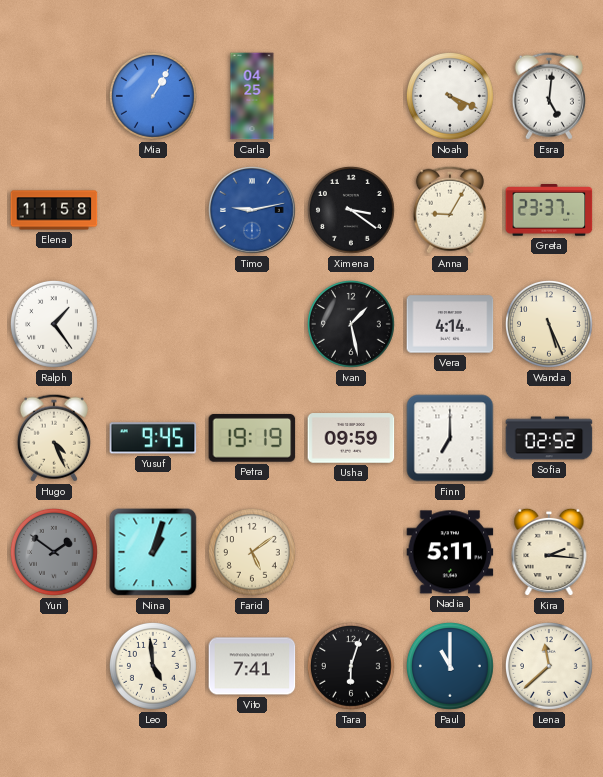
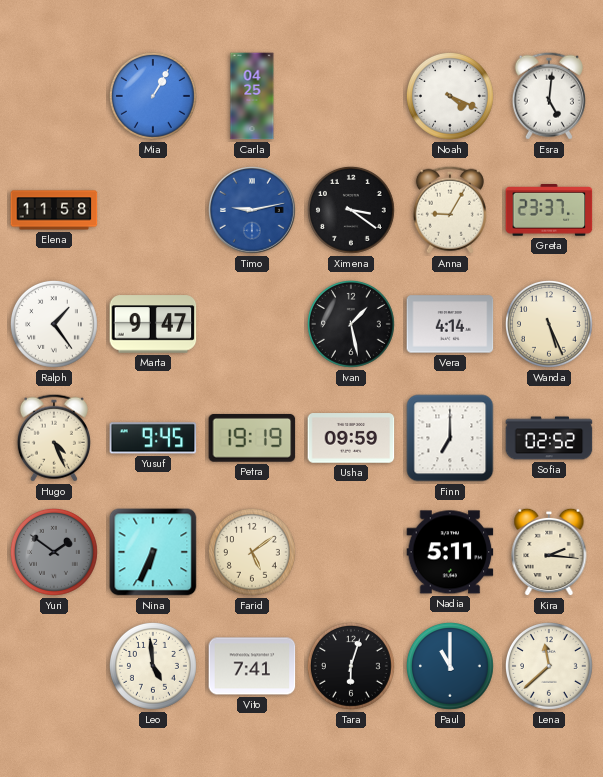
Marta: none -> 9:47
Nina: 1:03 -> 6:34
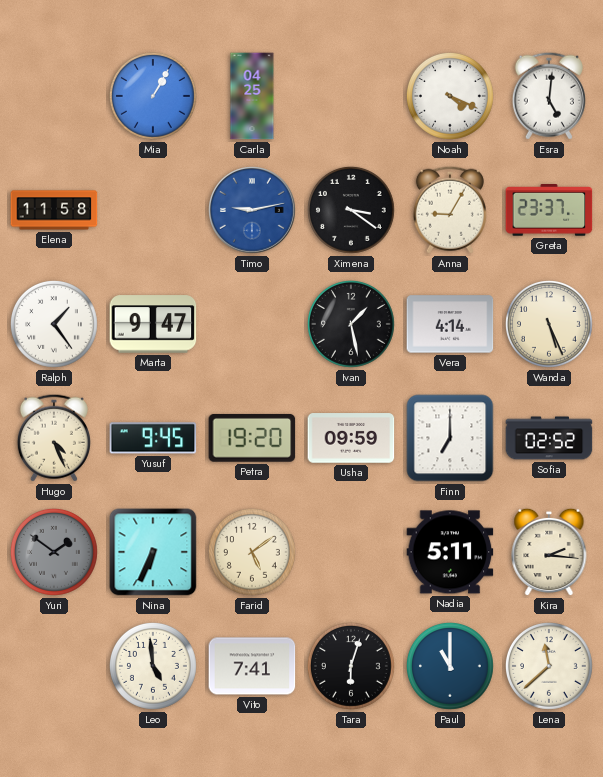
Petra: 19:19 -> 19:20
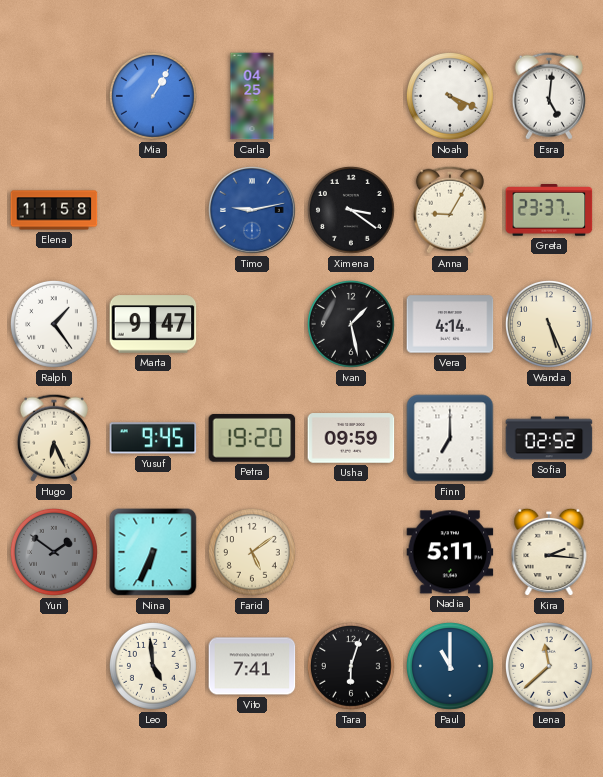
Hugo: 4:26 -> 6:26
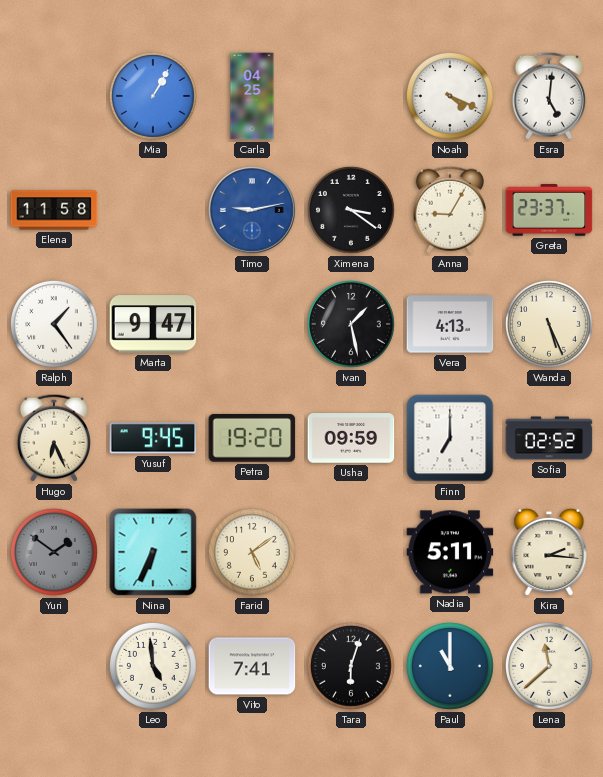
Vera: 4:14 -> 4:13
